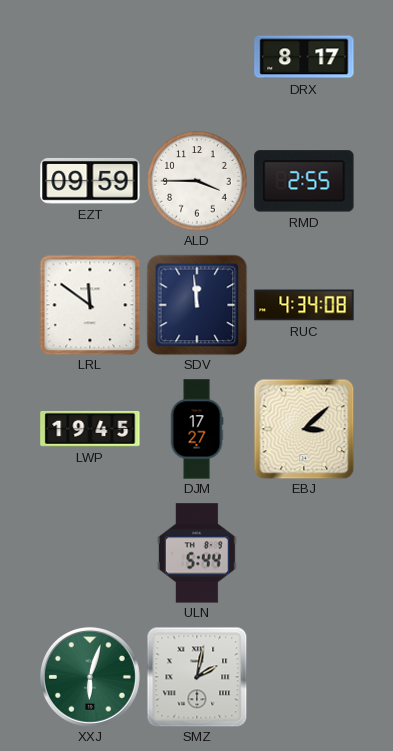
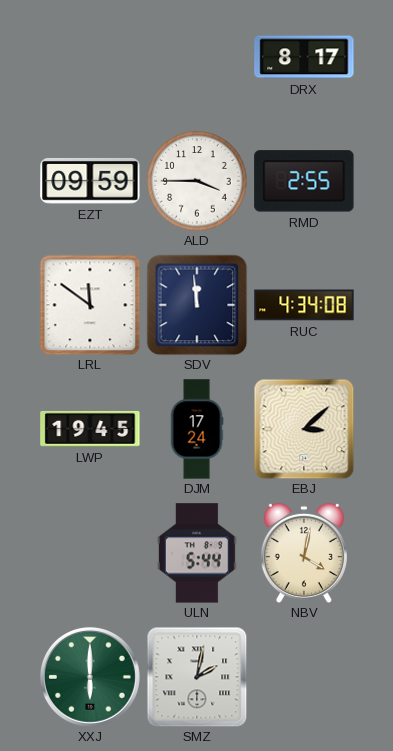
DJM: 17:27 -> 17:24
NBV: none -> 4:02
XXJ: 6:03 -> 6:00
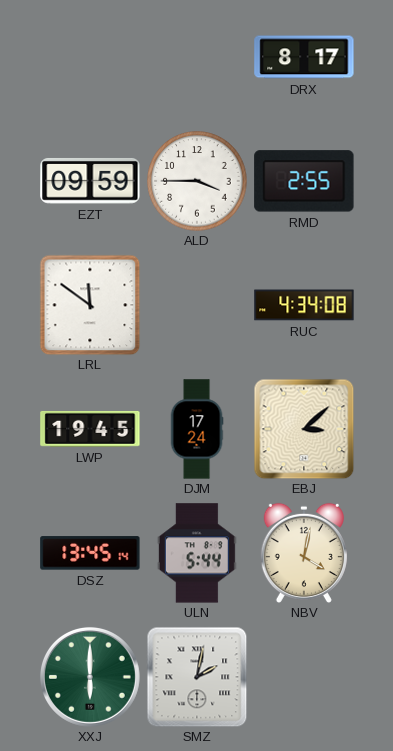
SDV: 11:59 -> none
DSZ: none -> 13:45
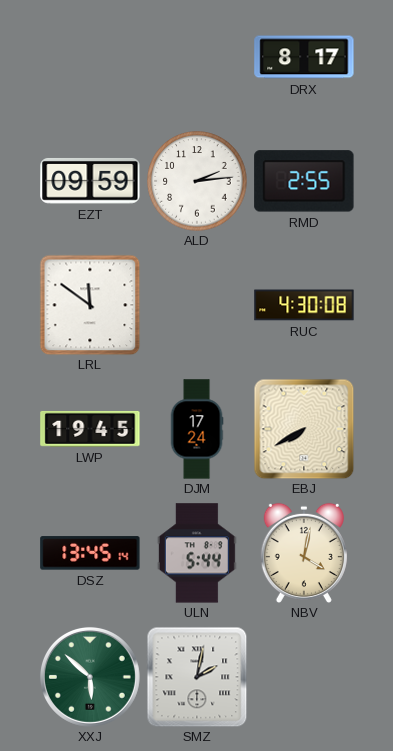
ALD: 3:45 -> 2:14
RUC: 4:34 -> 4:30
EBJ: 3:08 -> 7:40
XXJ: 6:00 -> 5:52
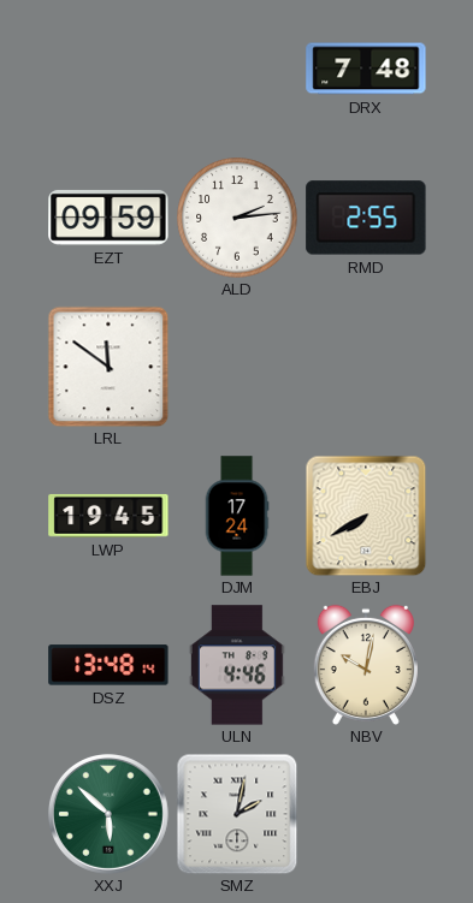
DRX: 8:17 -> 7:48
RUC: 4:30 -> none
DSZ: 13:45 -> 13:48
ULN: 5:44 -> 4:46
NBV: 4:02 -> 10:02
